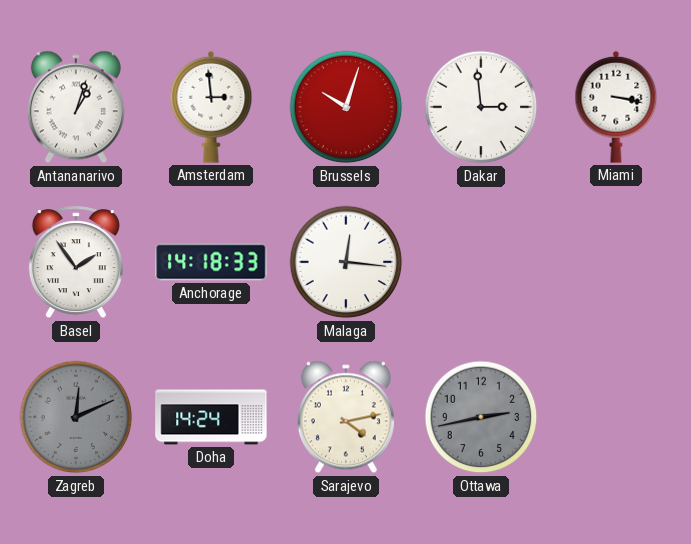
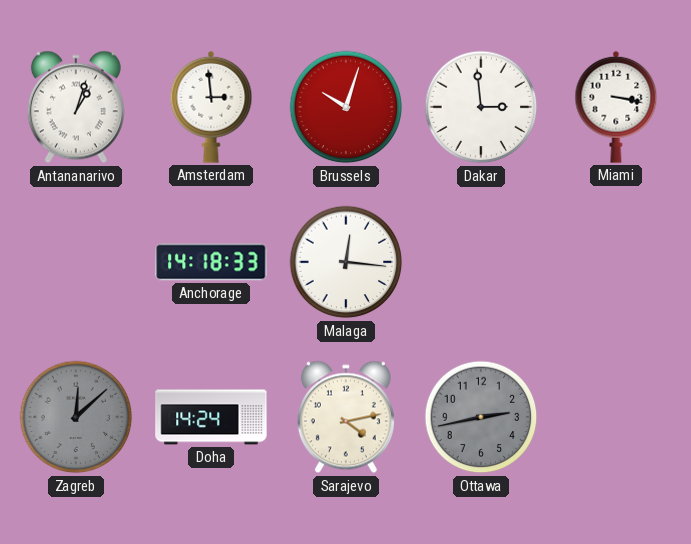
Basel: 1:54 -> none
Zagreb: 12:11 -> 12:08
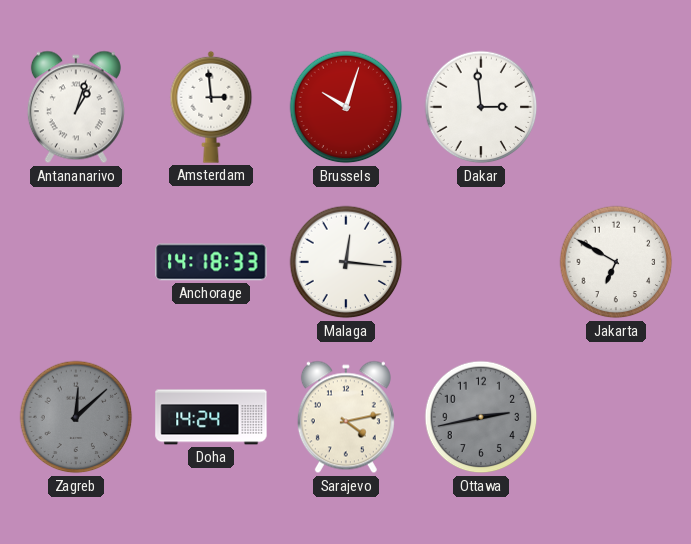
Miami: 3:17 -> none
Jakarta: none -> 6:50
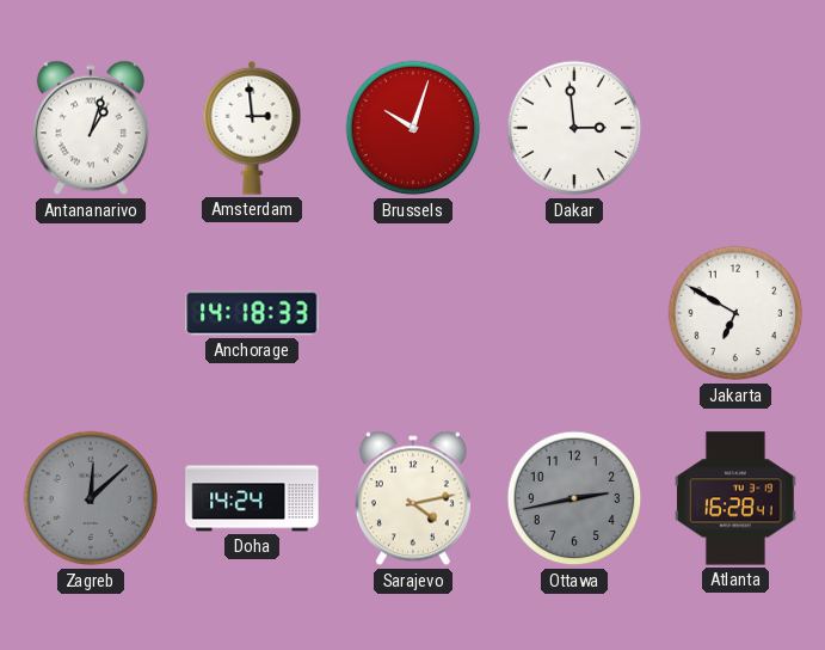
Malaga: 12:16 -> none
Atlanta: none -> 16:28
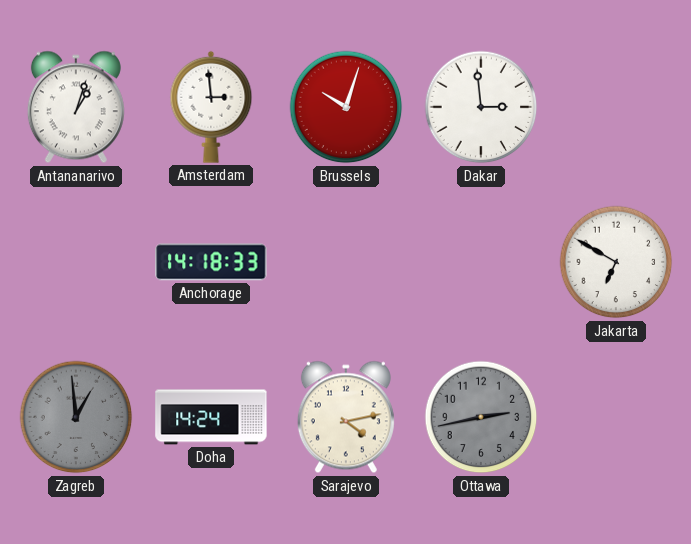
Zagreb: 12:08 -> 12:59
Atlanta: 16:28 -> none
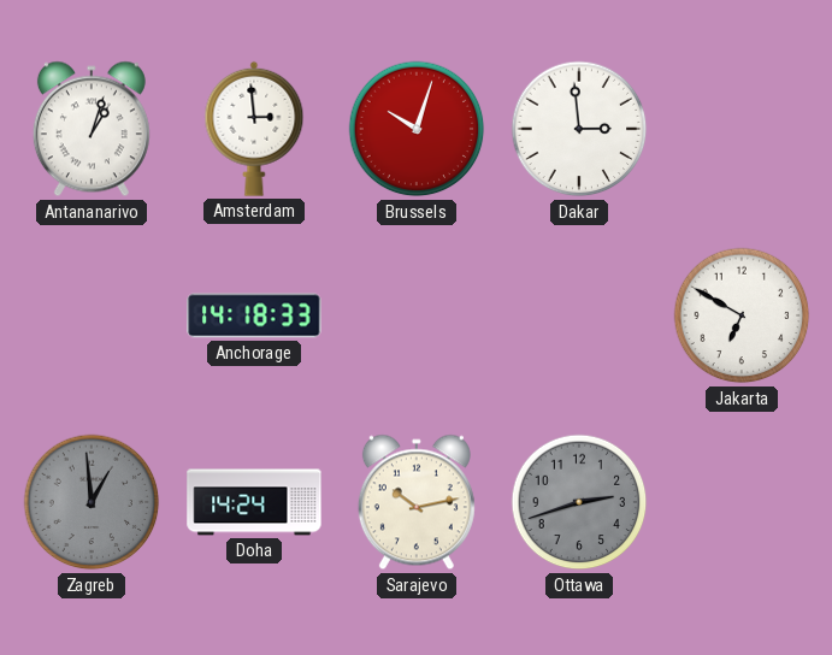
Sarajevo: 4:13 -> 10:13
Ottawa: 2:43 -> 2:42
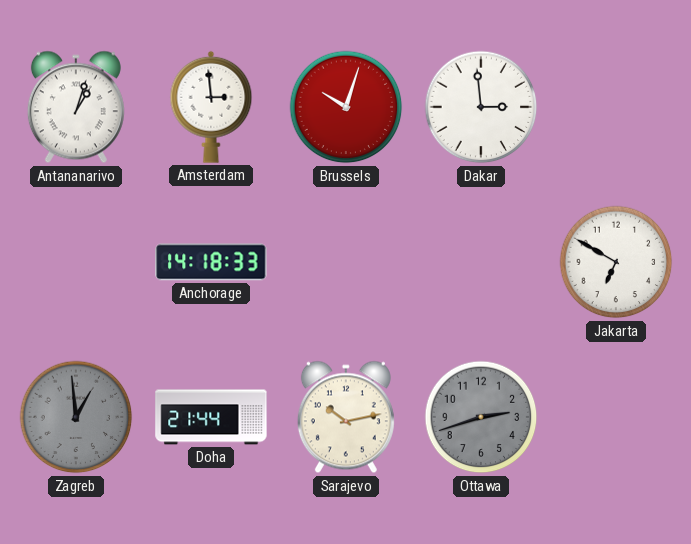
Doha: 14:24 -> 21:44
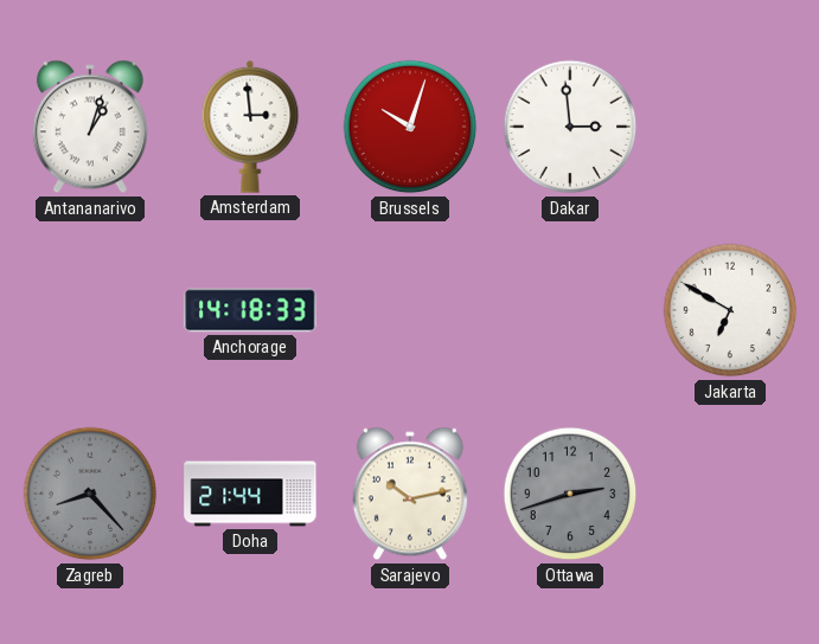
Zagreb: 12:59 -> 8:23
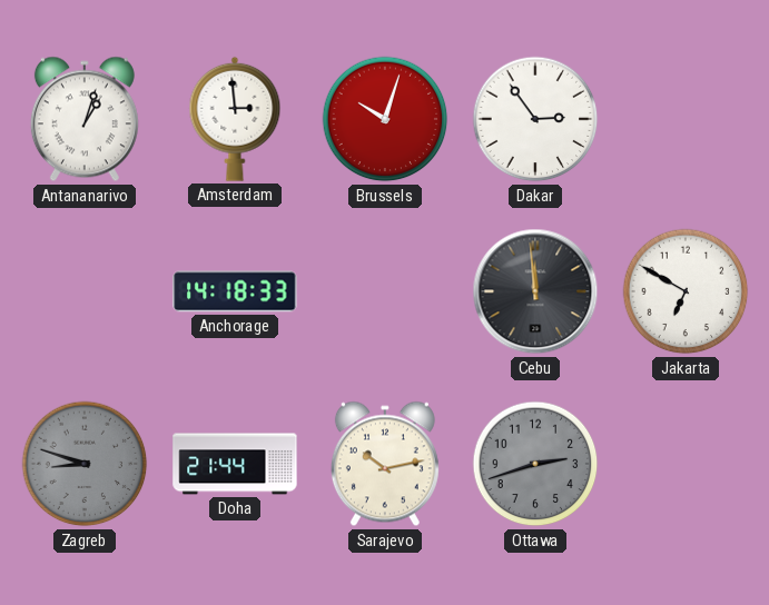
Dakar: 2:59 -> 2:54
Cebu: none -> 11:59
Zagreb: 8:23 -> 8:48
